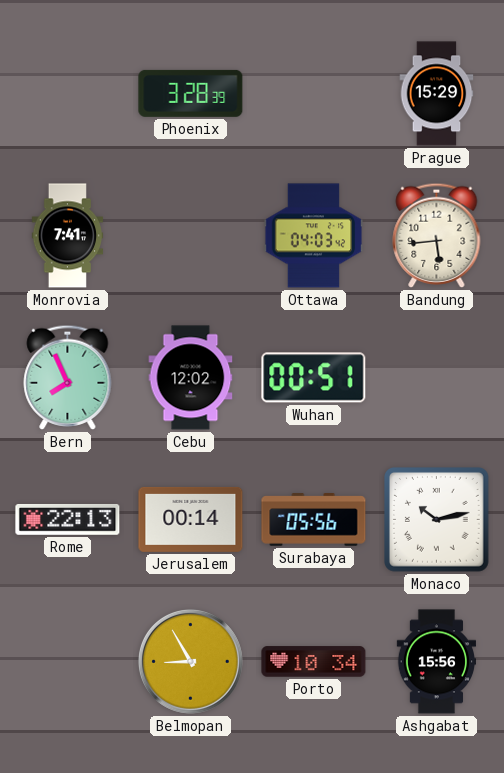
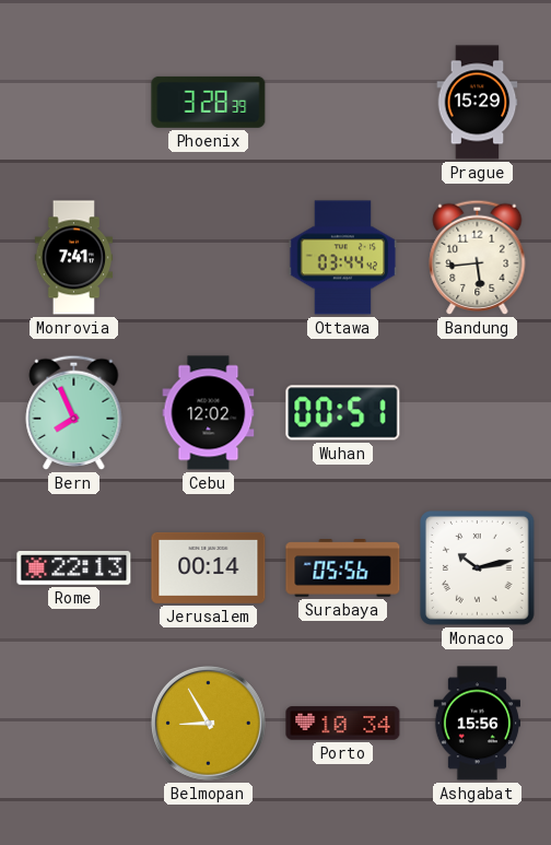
Ottawa: 04:03 -> 03:44
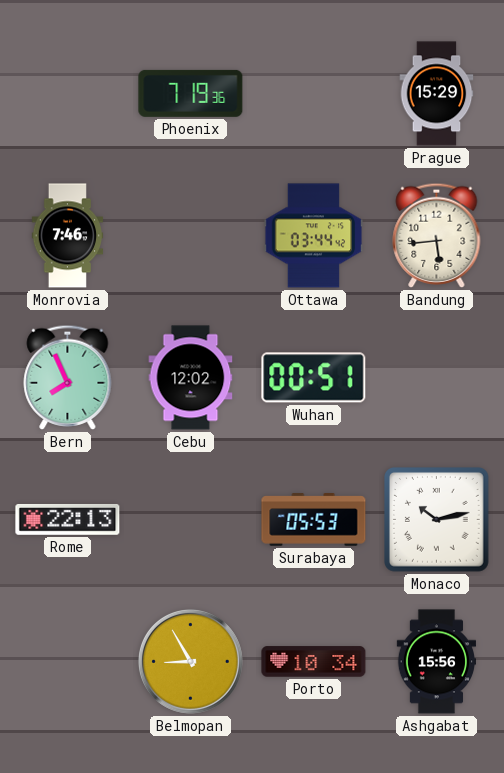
Phoenix: 3:28 -> 7:19
Monrovia: 7:41 -> 7:46
Jerusalem: 00:14 -> none
Surabaya: 05:56 -> 05:53
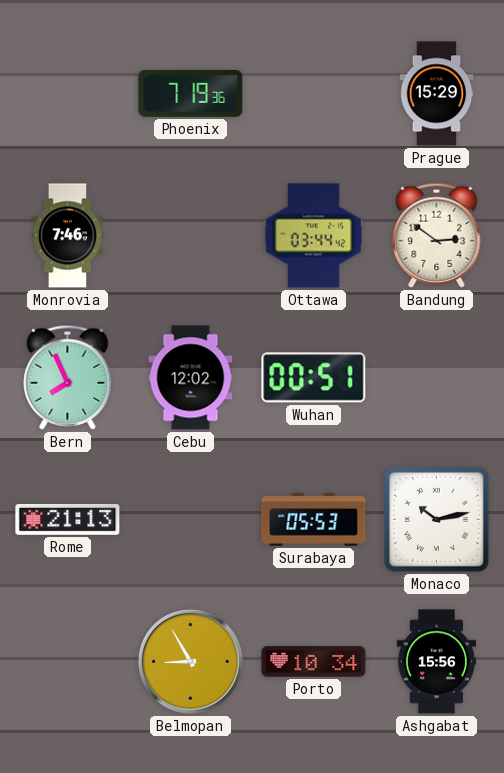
Bandung: 5:44 -> 2:51
Rome: 22:13 -> 21:13
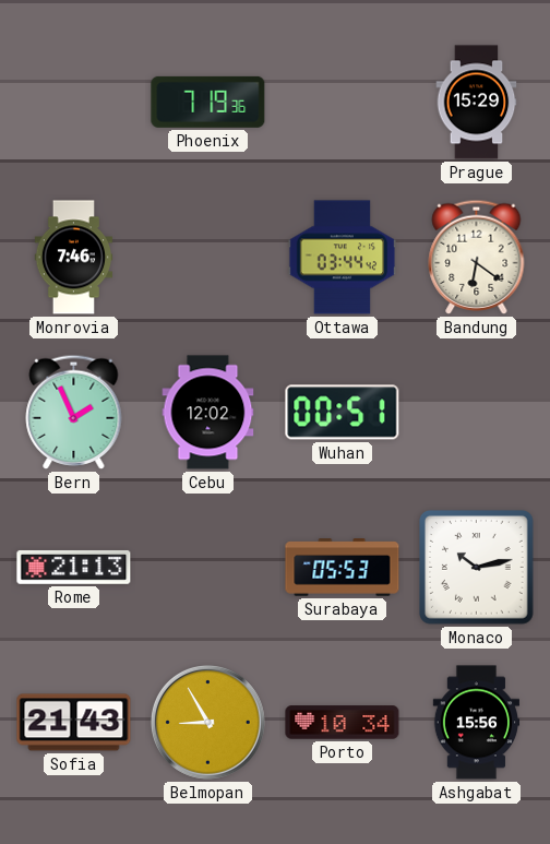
Bandung: 2:51 -> 6:21
Bern: 7:56 -> 1:56
Sofia: none -> 21:43
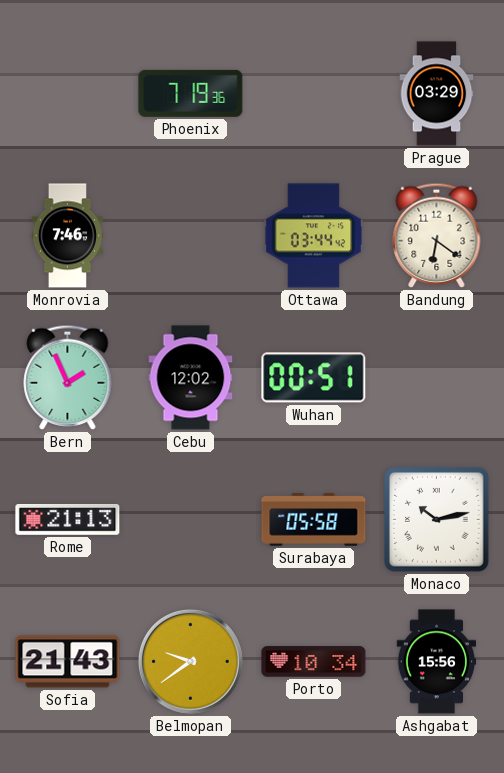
Prague: 15:29 -> 03:29
Surabaya: 05:53 -> 05:58
Belmopan: 8:55 -> 9:39
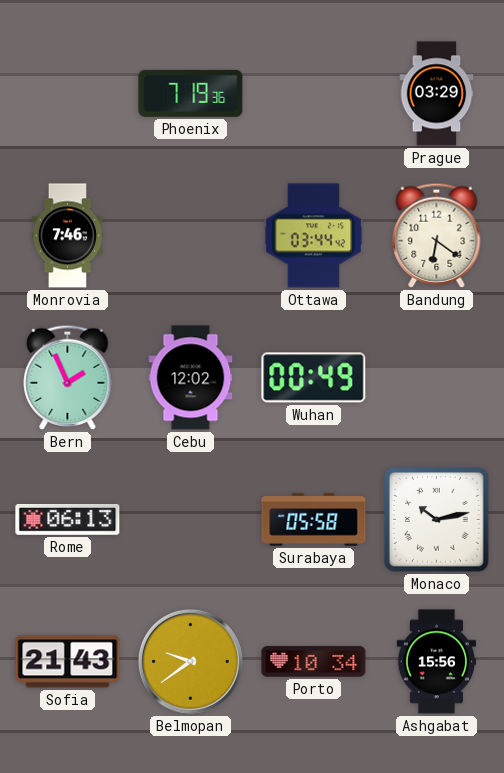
Wuhan: 00:51 -> 00:49
Rome: 21:13 -> 06:13
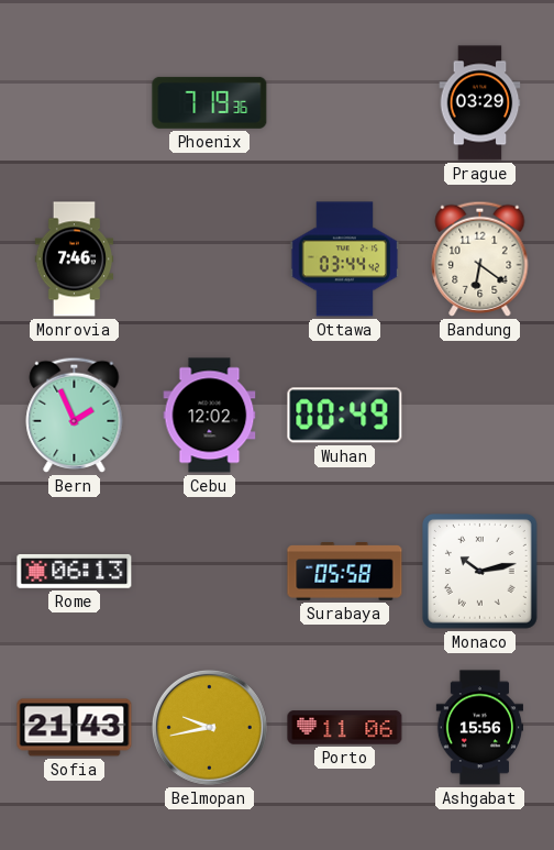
Belmopan: 9:39 -> 9:43
Porto: 10:34 -> 11:06
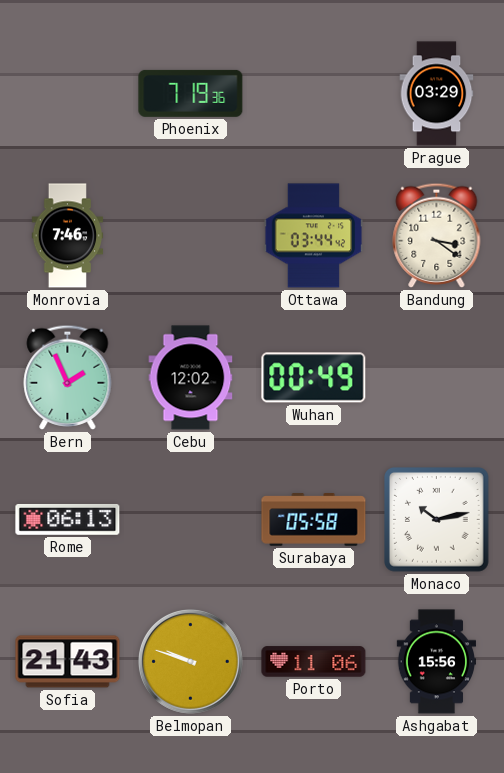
Bandung: 6:21 -> 3:21
Belmopan: 9:43 -> 9:48
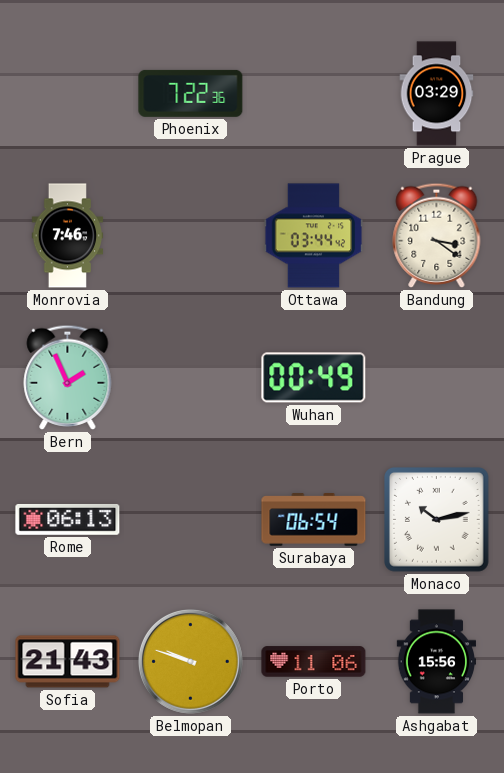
Phoenix: 7:19 -> 7:22
Cebu: 12:02 -> none
Surabaya: 05:58 -> 06:54
